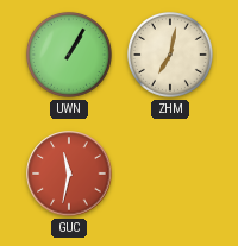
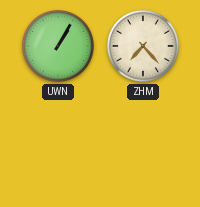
ZHM: 7:02 -> 7:23
GUC: 11:32 -> none
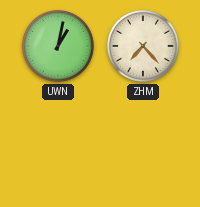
UWN: 1:05 -> 1:02
